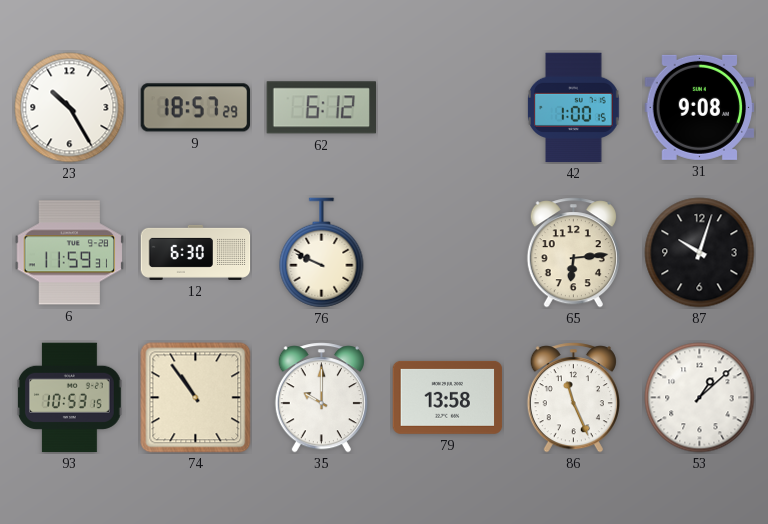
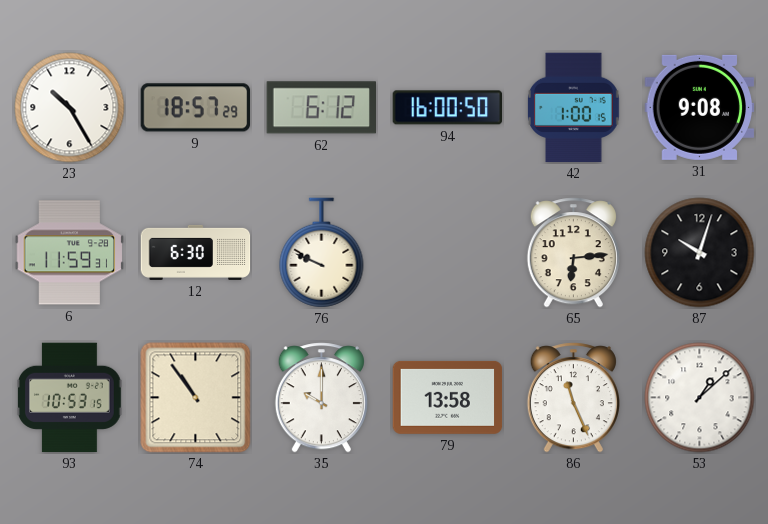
94: none -> 16:00
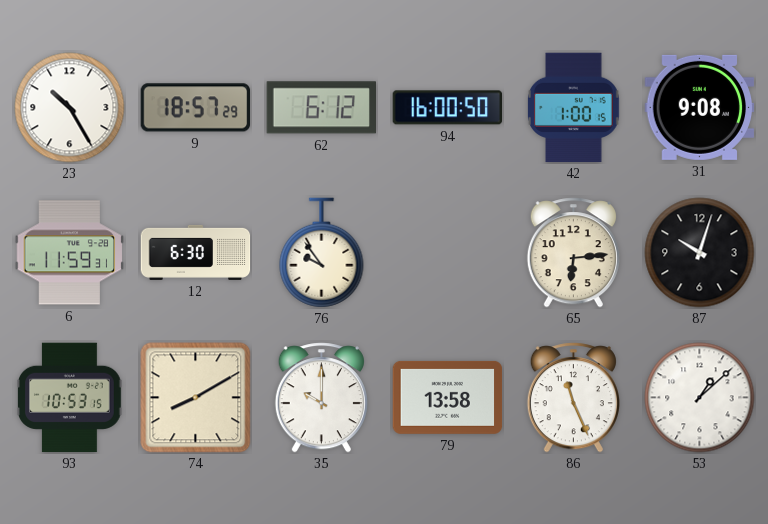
76: 9:49 -> 9:54
74: 10:54 -> 8:10
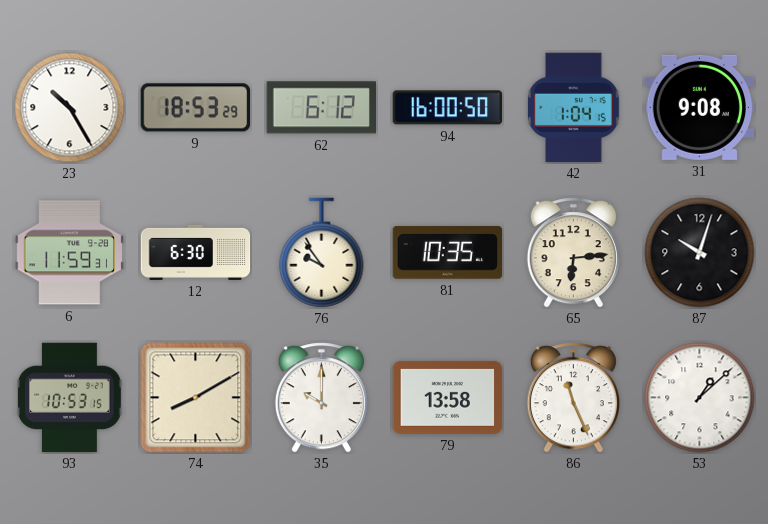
9: 18:57 -> 18:53
42: 1:00 -> 1:04
81: none -> 10:35
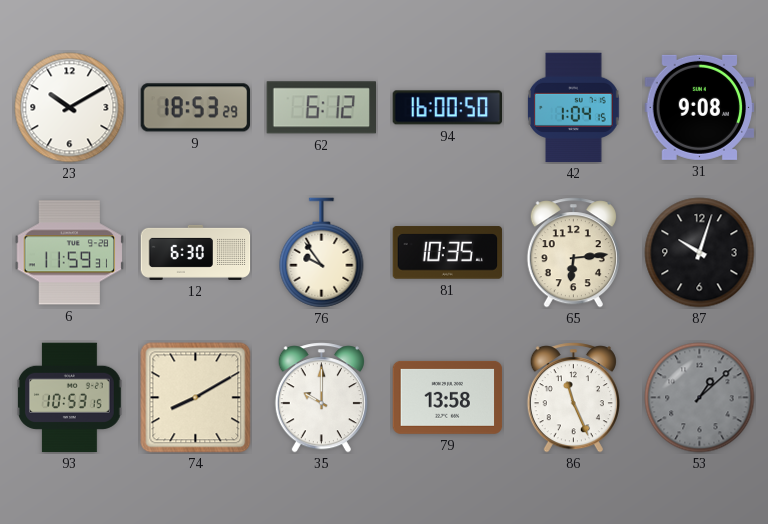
23: 10:25 -> 10:10
53 dial: white -> grey
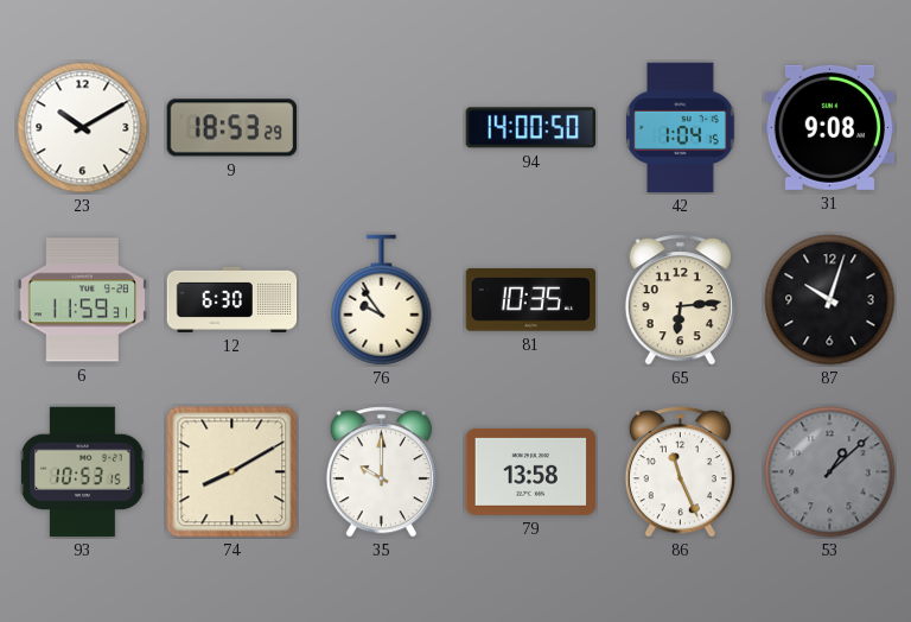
62: 6:12 -> none
94: 16:00 -> 14:00
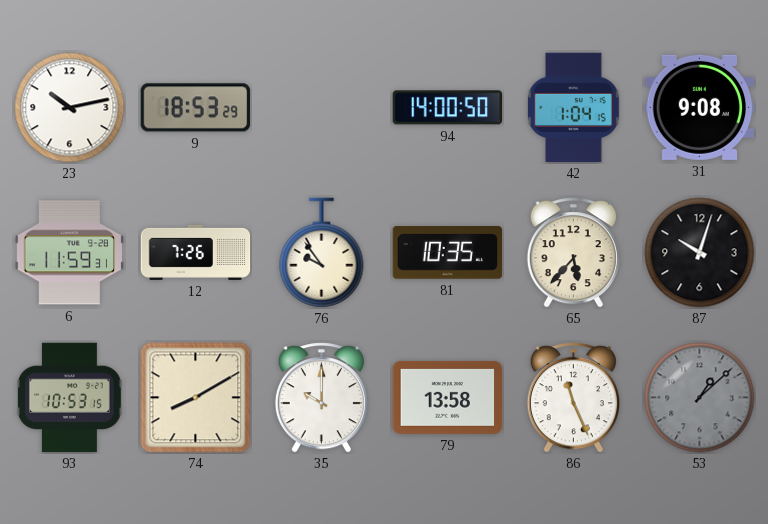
23: 10:10 -> 10:13
12: 6:30 -> 7:26
65: 6:14 -> 5:37
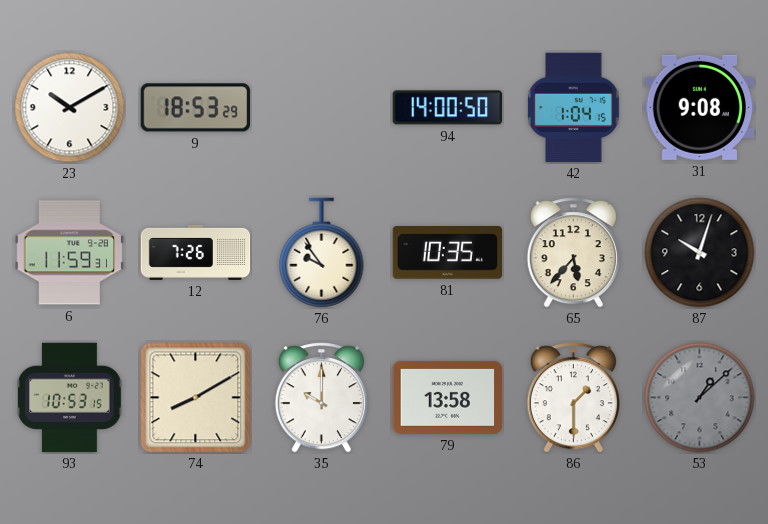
23: 10:13 -> 10:10
86: 11:26 -> 1:30
